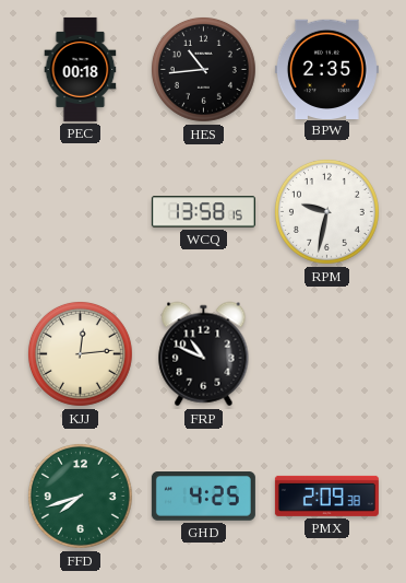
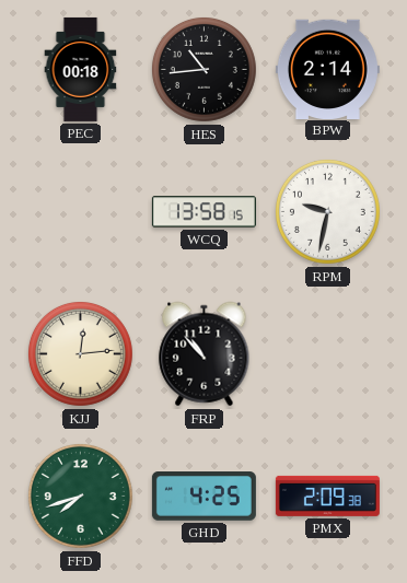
BPW: 2:35 -> 2:14
FRP: 10:49 -> 10:53
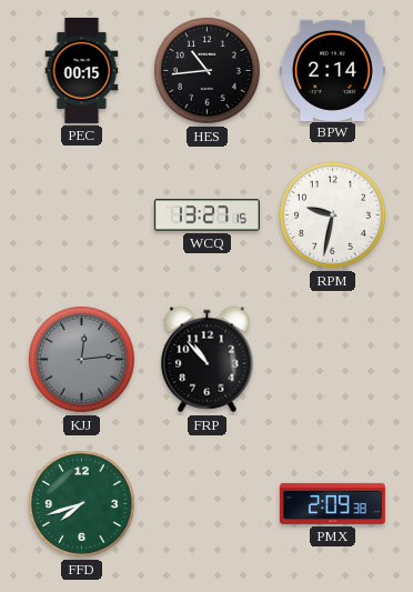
PEC: 00:18 -> 00:15
WCQ: 13:58 -> 13:27
KJJ dial: cream -> grey
GHD: 4:25 -> none
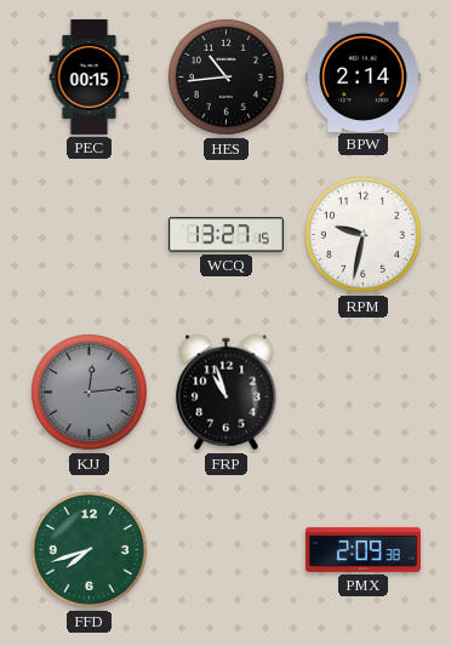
FRP: 10:53 -> 10:57
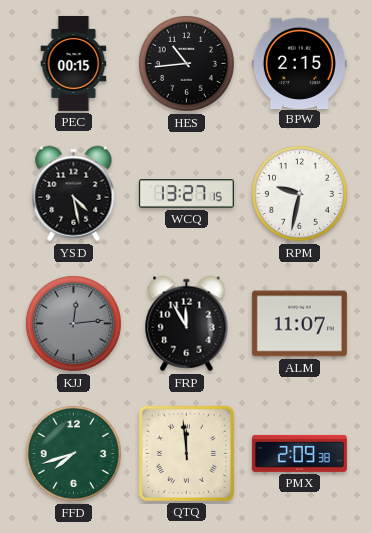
BPW: 2:14 -> 2:15
YSD: none -> 4:28
FRP: 10:57 -> 11:55
ALM: none -> 11:07
QTQ: none -> 11:59
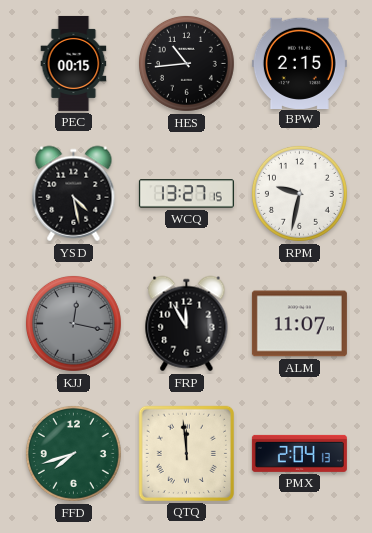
KJJ: 12:14 -> 12:17
PMX: 2:09 -> 2:04
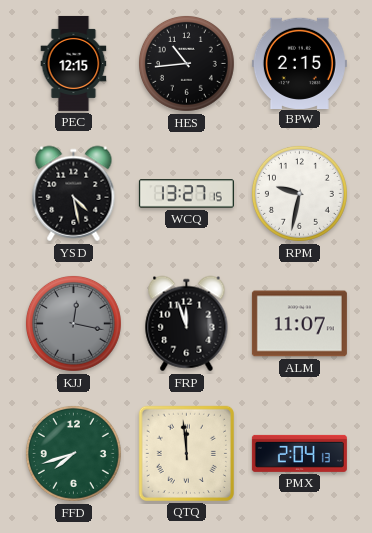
PEC: 00:15 -> 12:15
FRP: 11:55 -> 11:57
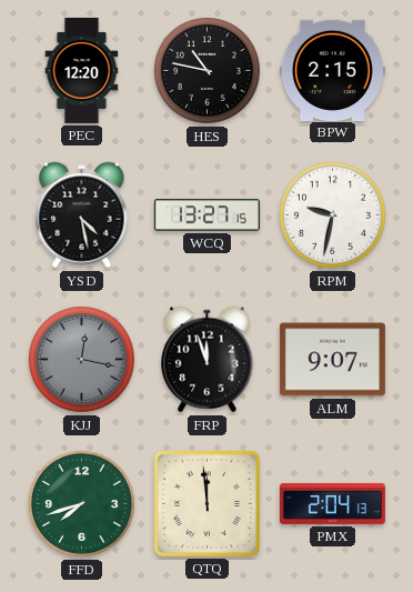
PEC: 12:15 -> 12:20
HES: 10:44 -> 10:47
ALM: 11:07 -> 9:07
